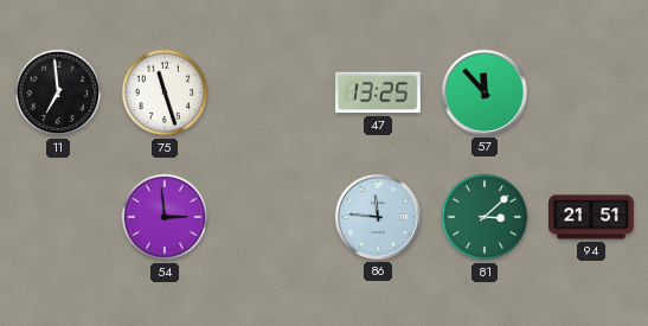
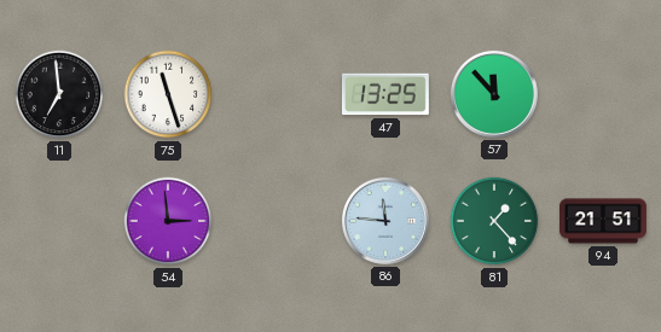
81: 3:08 -> 1:23
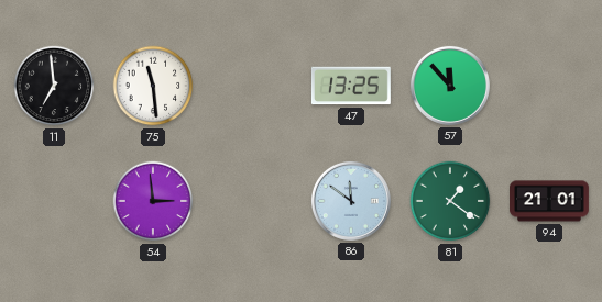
75: 11:27 -> 11:29
86: 11:46 -> 11:51
81: 1:23 -> 1:21
94: 21:51 -> 21:01
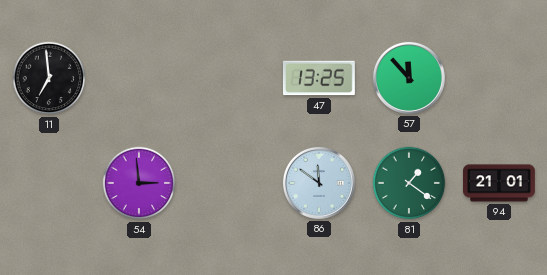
75: 11:29 -> none
